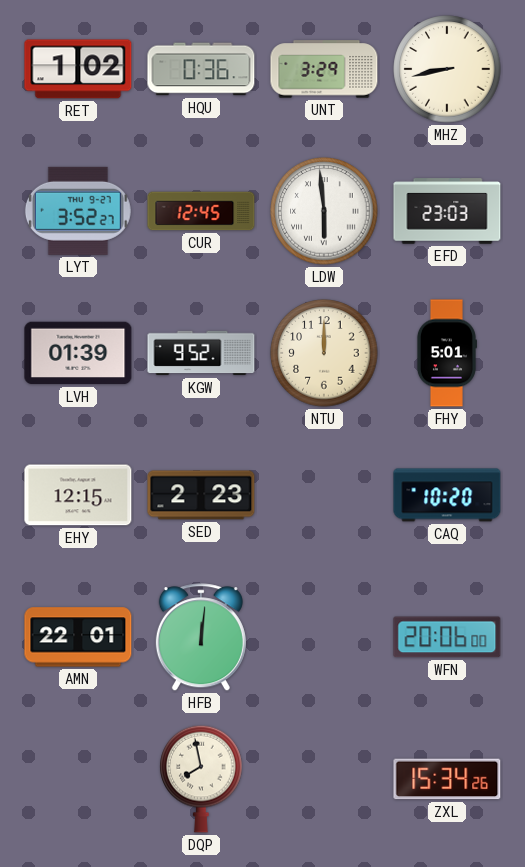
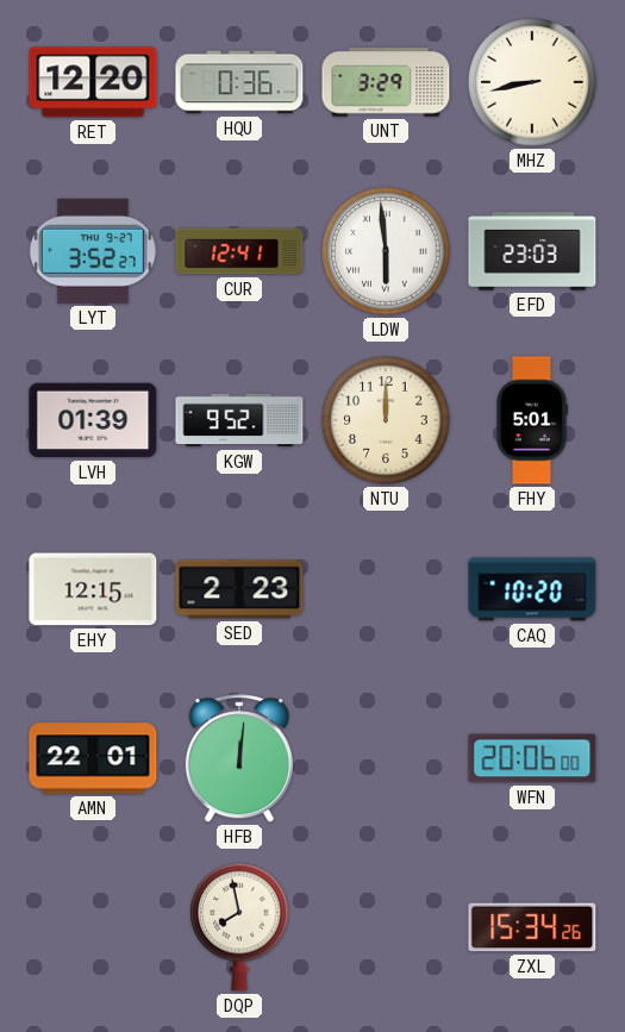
RET: 1:02 -> 12:20
CUR: 12:45 -> 12:41
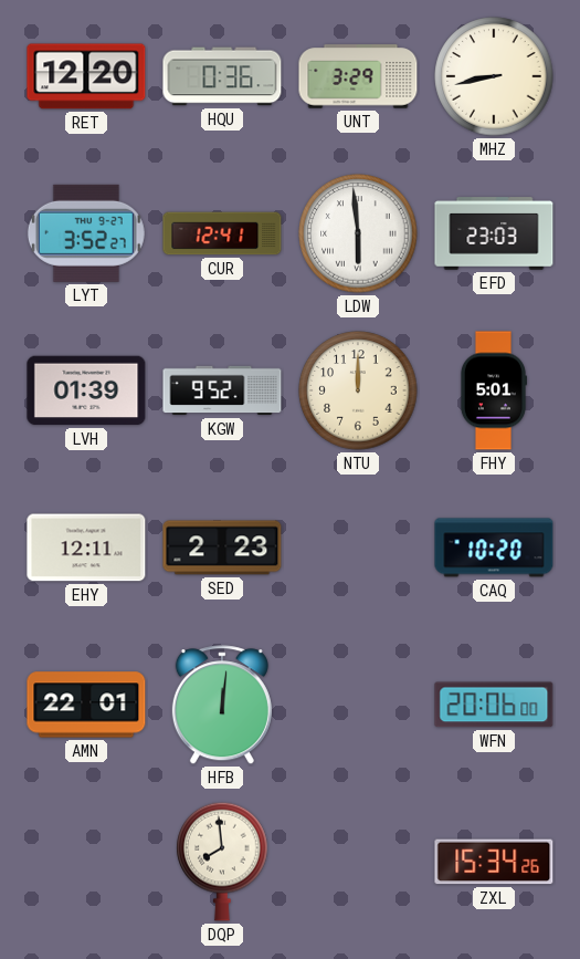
EHY: 12:15 -> 12:11
DQP: 7:58 -> 7:59
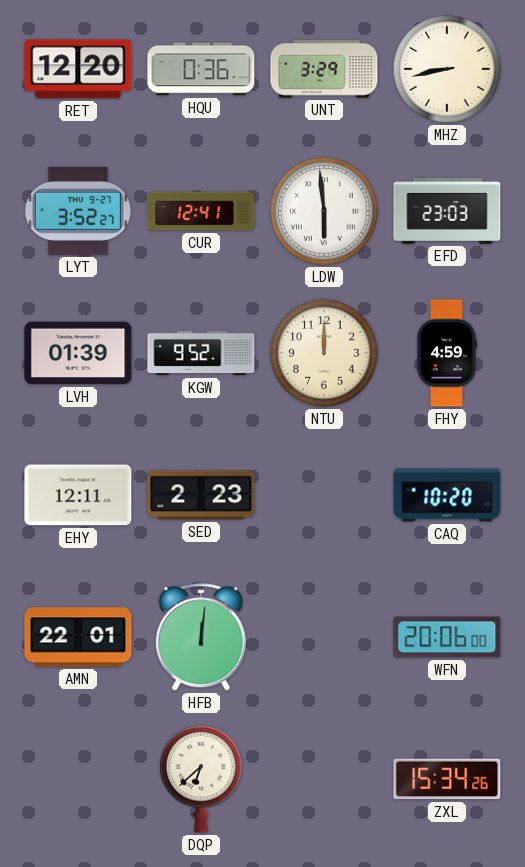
FHY: 5:01 -> 4:59
DQP: 7:59 -> 6:38
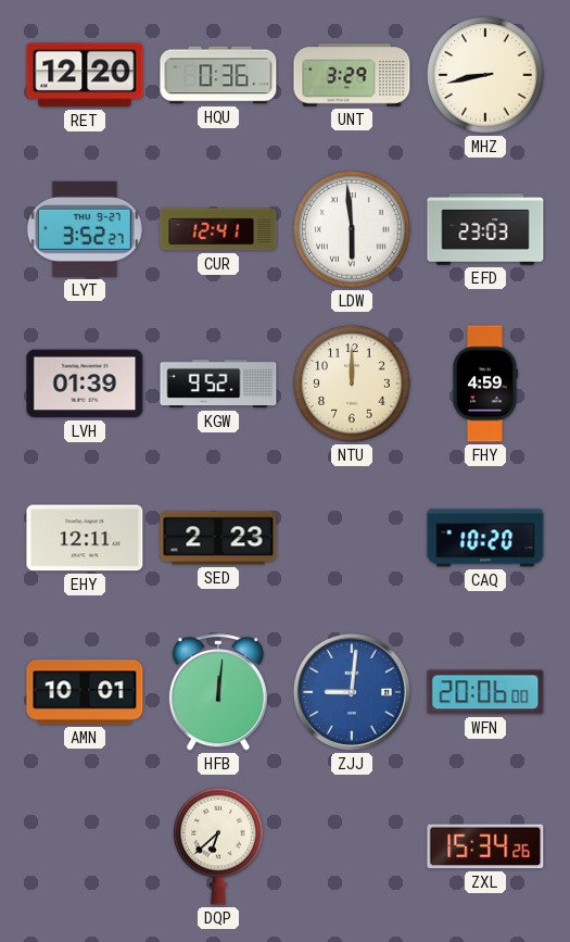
AMN: 22:01 -> 10:01
ZJJ: none -> 9:01
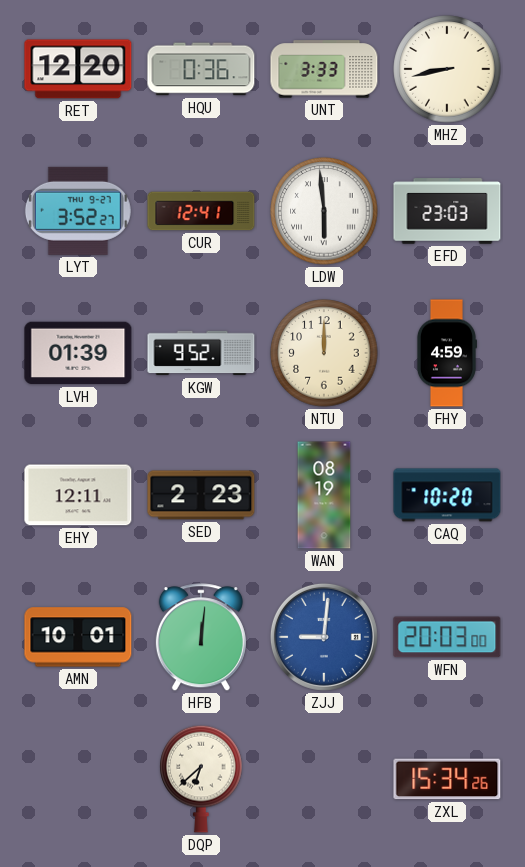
UNT: 3:29 -> 3:33
WAN: none -> 08:19
WFN: 20:06 -> 20:03
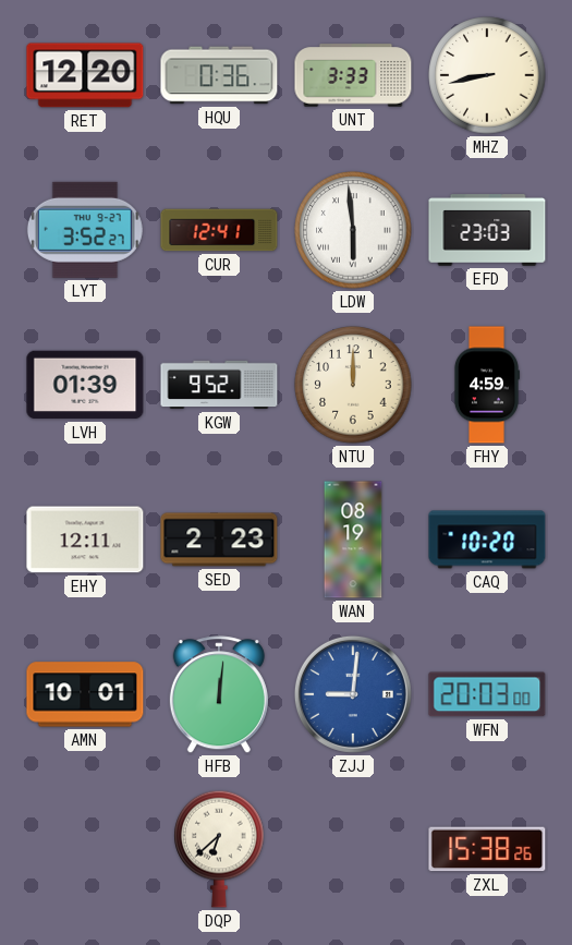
ZXL: 15:34 -> 15:38
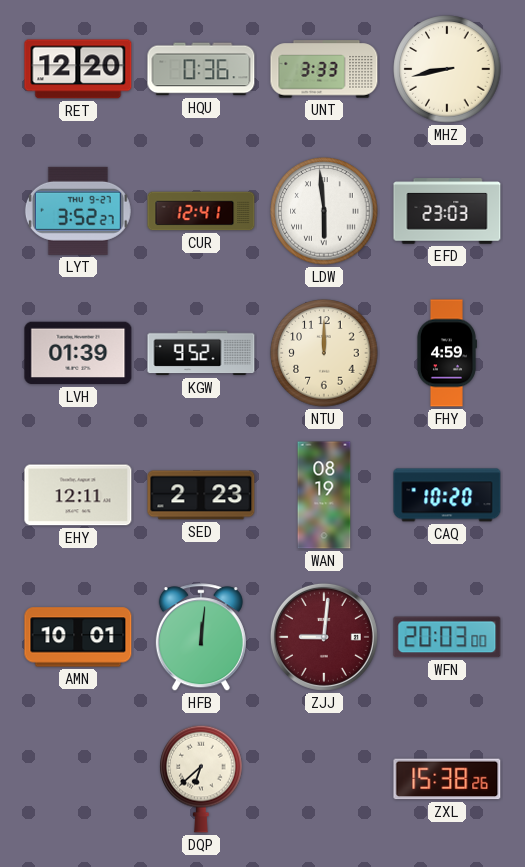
ZJJ dial: blue -> burgundy
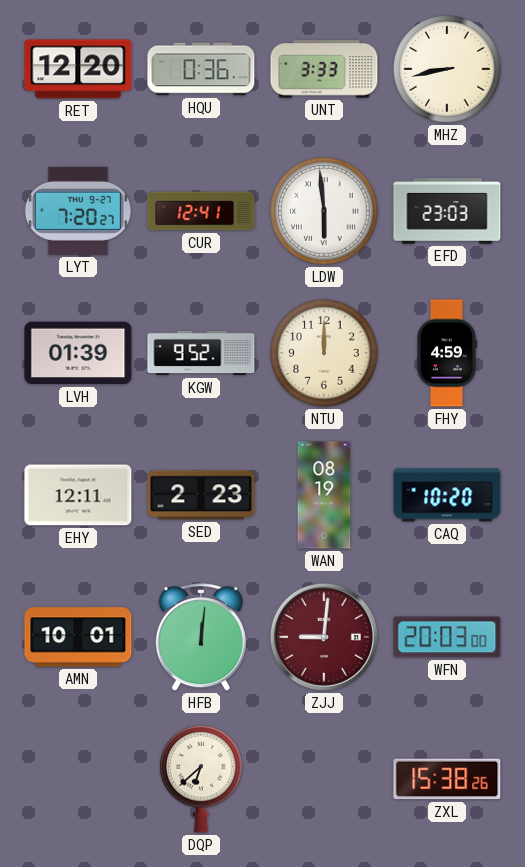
LYT: 3:52 -> 7:20
